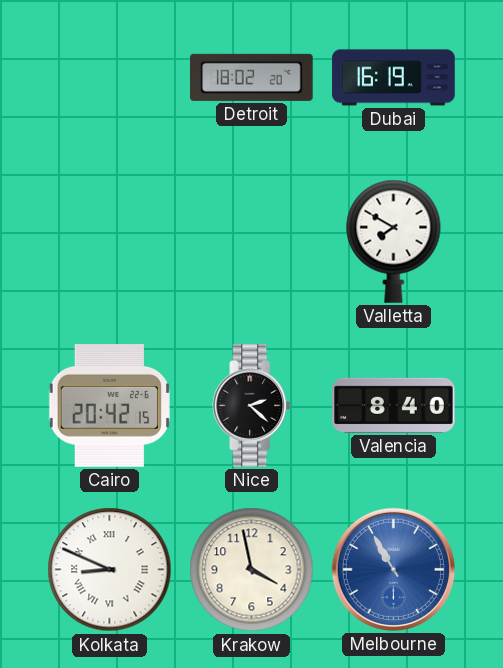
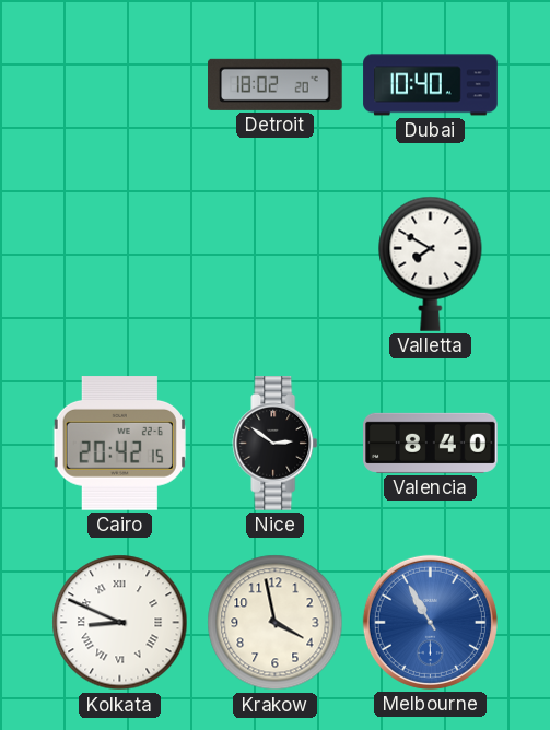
Dubai: 16:19 -> 10:40
Nice: 2:22 -> 2:51
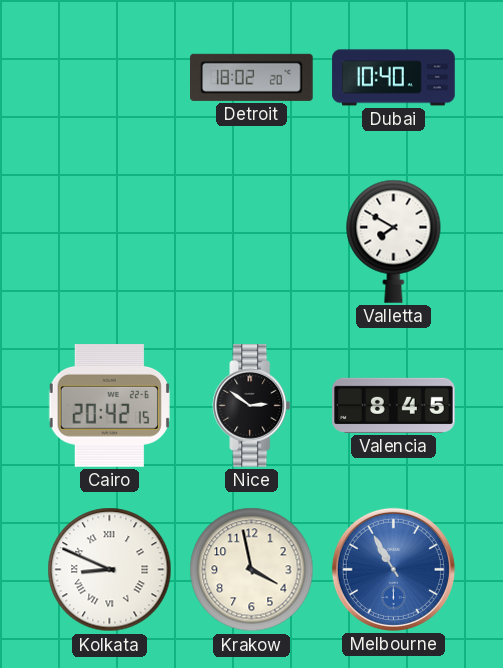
Valencia: 8:40 -> 8:45
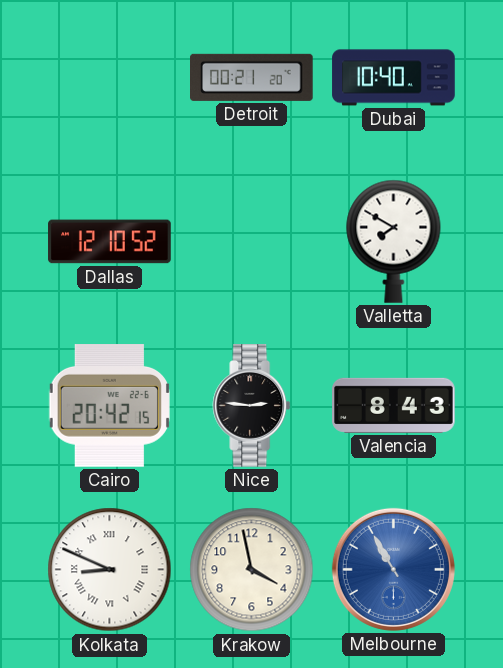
Detroit: 18:02 -> 00:21
Dallas: none -> 12:10
Nice: 2:51 -> 2:46
Valencia: 8:45 -> 8:43
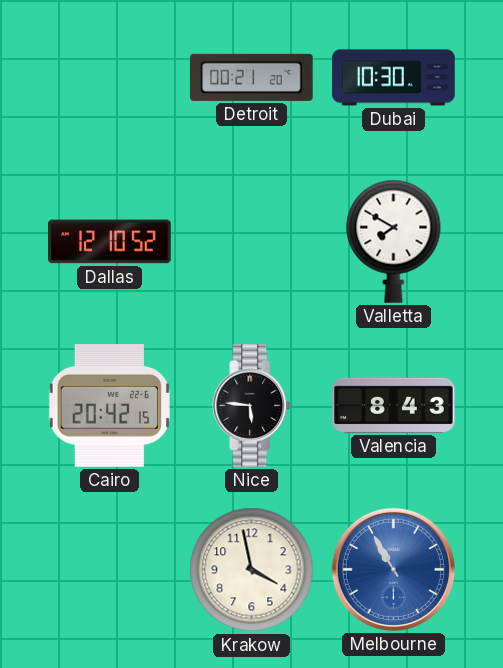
Dubai: 10:40 -> 10:30
Nice: 2:46 -> 5:46
Kolkata: 8:49 -> none
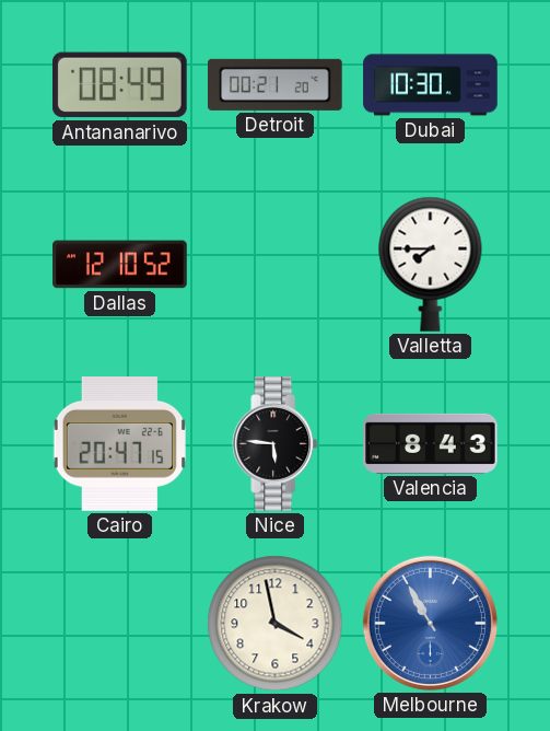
Antananarivo: none -> 08:49
Valletta: 7:50 -> 7:45
Cairo: 20:42 -> 20:47
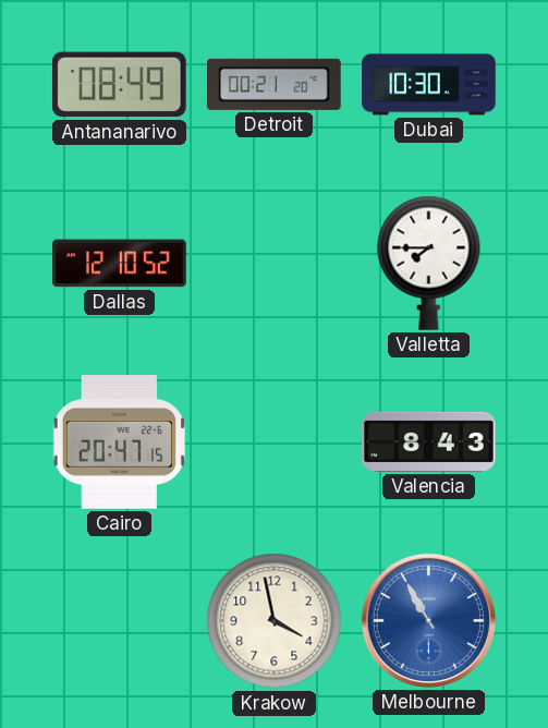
Nice: 5:46 -> none
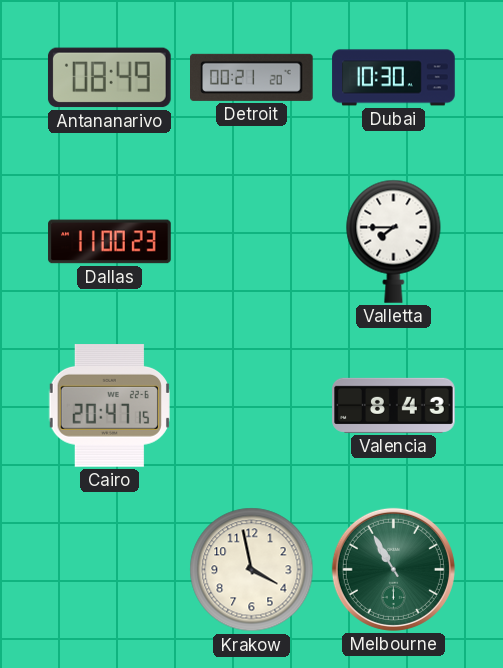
Dallas: 12:10 -> 11:00
Melbourne dial: blue -> green
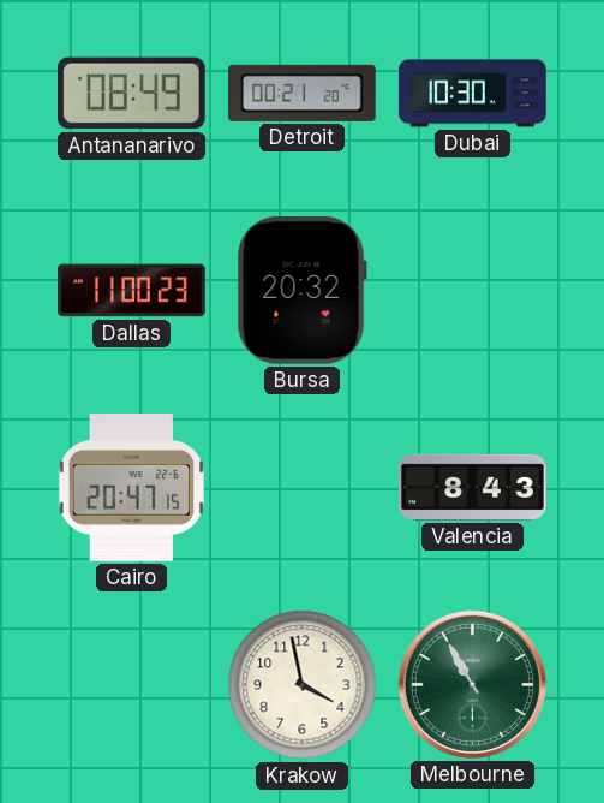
Bursa: none -> 20:32
Valletta: 7:45 -> none
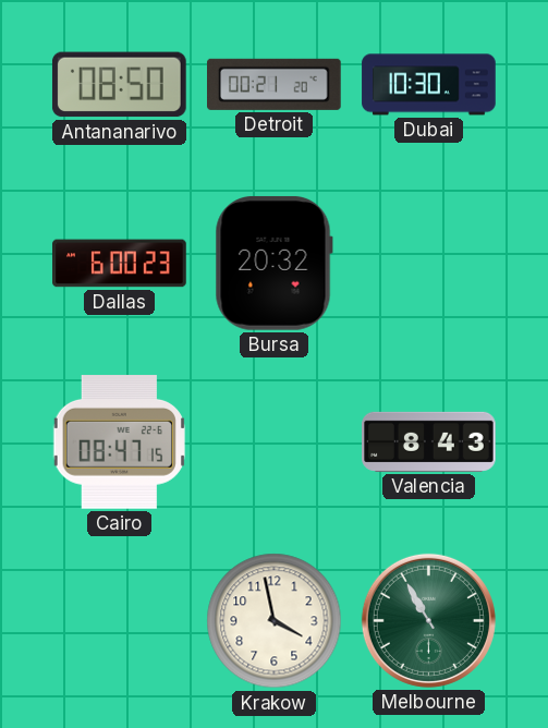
Antananarivo: 08:49 -> 08:50
Dallas: 11:00 -> 6:00
Cairo: 20:47 -> 08:47
